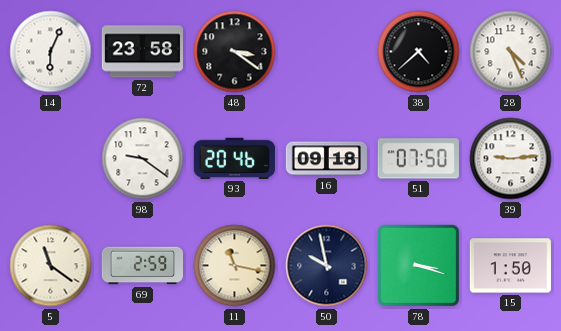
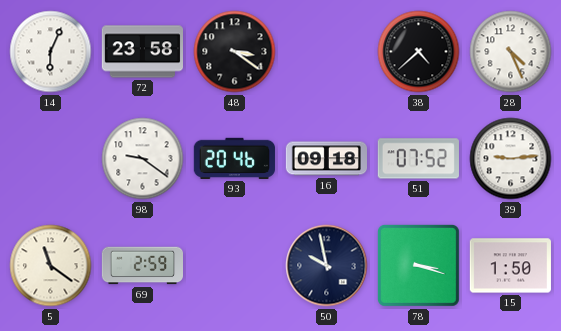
51: 07:50 -> 07:52
11: 11:17 -> none
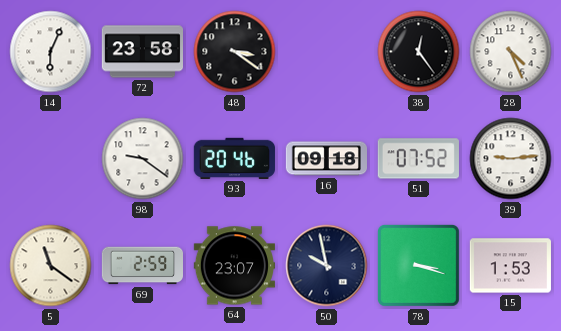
38: 4:38 -> 12:24
64: none -> 23:07
15: 1:50 -> 1:53
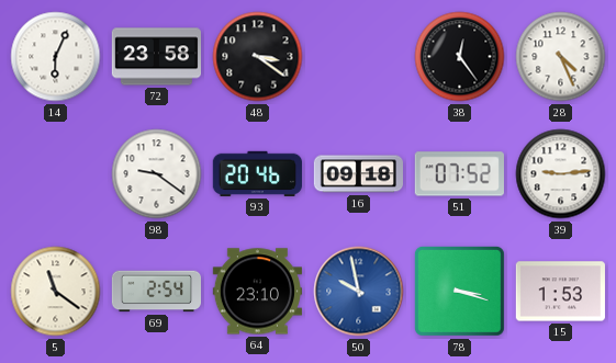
69: 2:59 -> 2:54
64: 23:07 -> 23:10
50 dial: navy -> blue
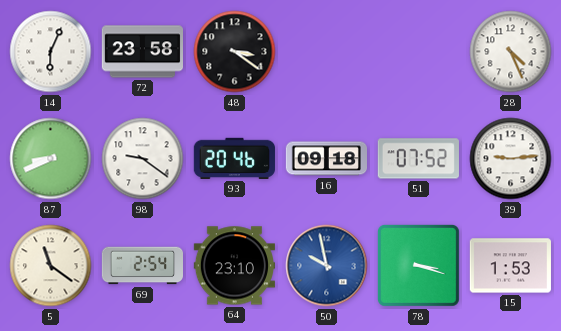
38: 12:24 -> none
87: none -> 8:41
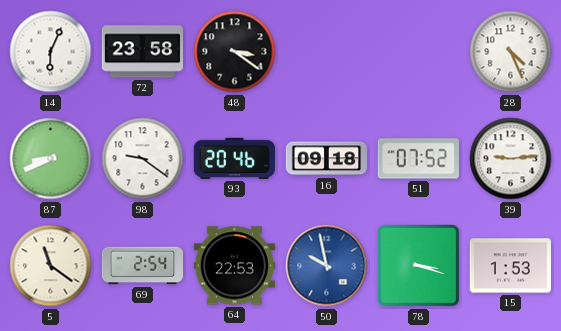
64: 23:10 -> 22:53
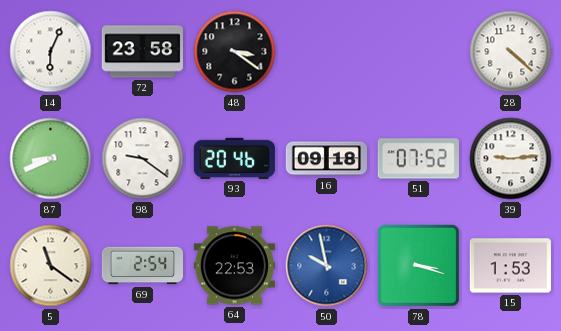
28: 4:26 -> 4:22
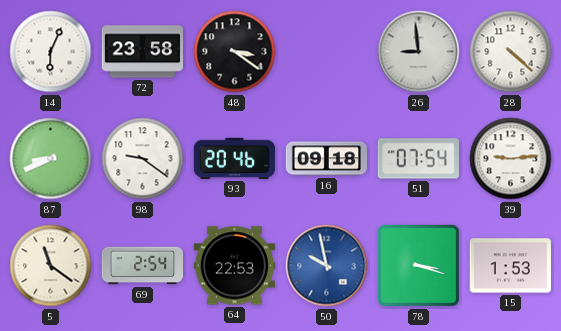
26: none -> 8:59
51: 07:52 -> 07:54
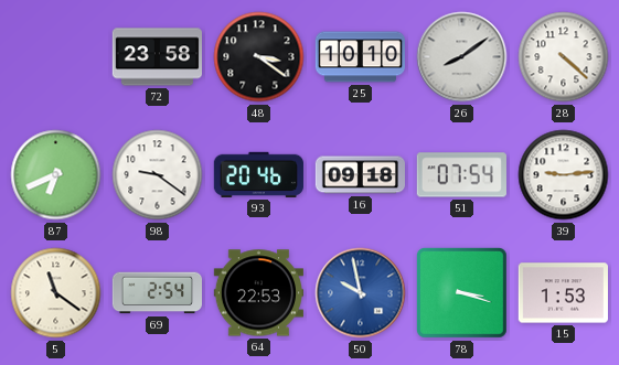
14: 6:04 -> none
25: none -> 10:10
26: 8:59 -> 8:09
87: 8:41 -> 6:41
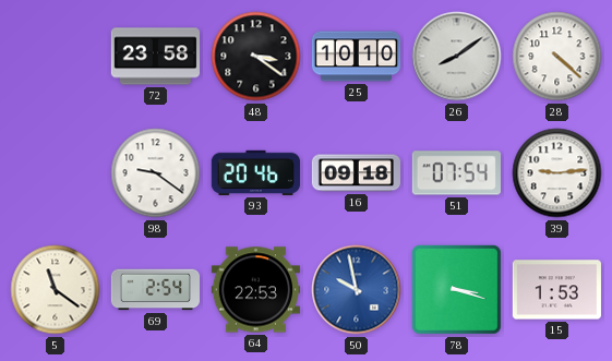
87: 6:41 -> none
